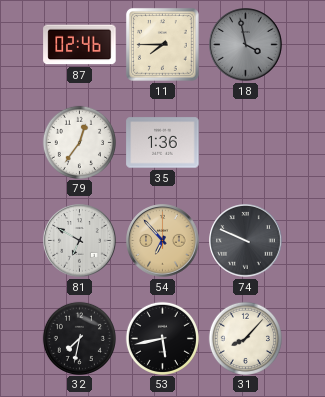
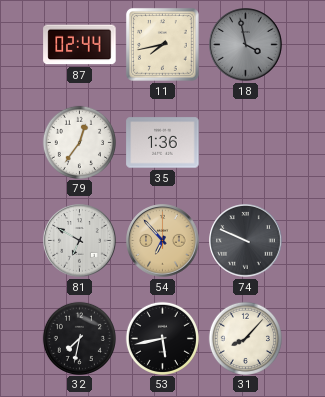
87: 02:46 -> 02:44
11: 7:45 -> 7:43
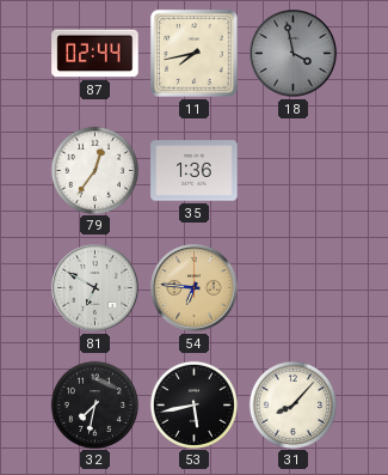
54: 6:53 -> 6:46
74: 9:49 -> none
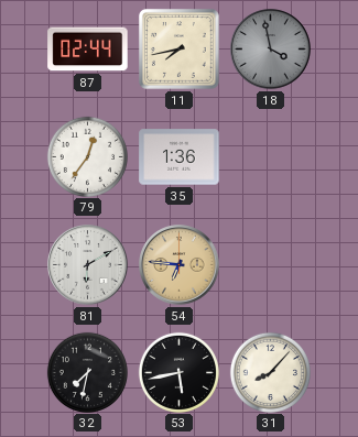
81: 6:50 -> 6:10
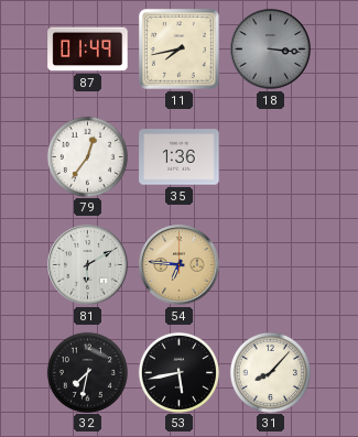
87: 02:44 -> 01:49
18: 3:58 -> 3:16
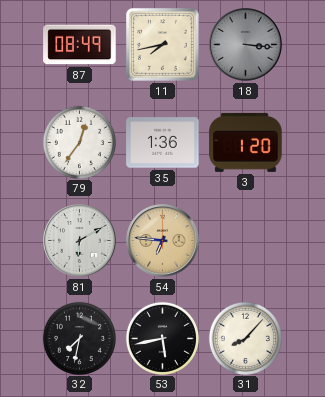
87: 01:49 -> 08:49
3: none -> 1:20
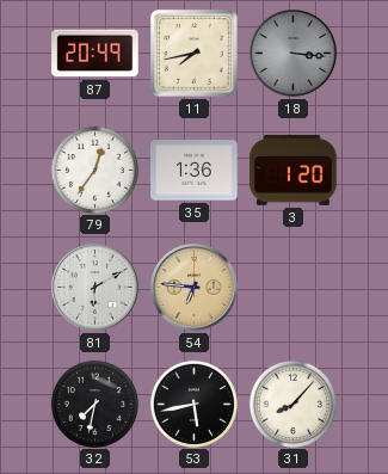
87: 08:49 -> 20:49
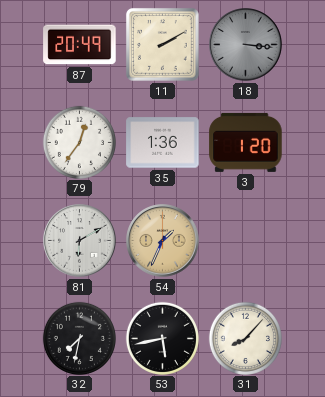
11: 7:43 -> 2:10
54: 6:46 -> 1:34
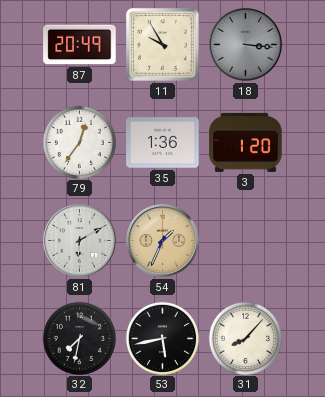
11: 2:10 -> 9:55
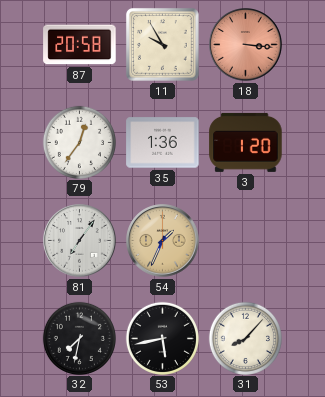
87: 20:49 -> 20:58
18 dial: grey -> salmon
81: 6:10 -> 7:06
